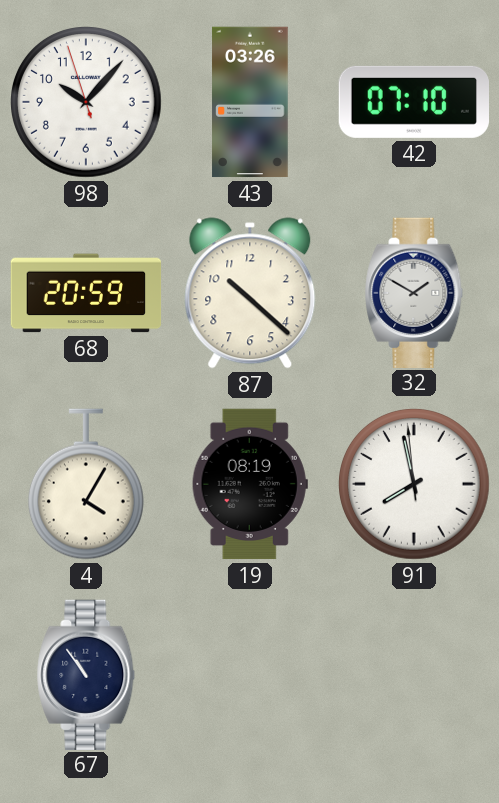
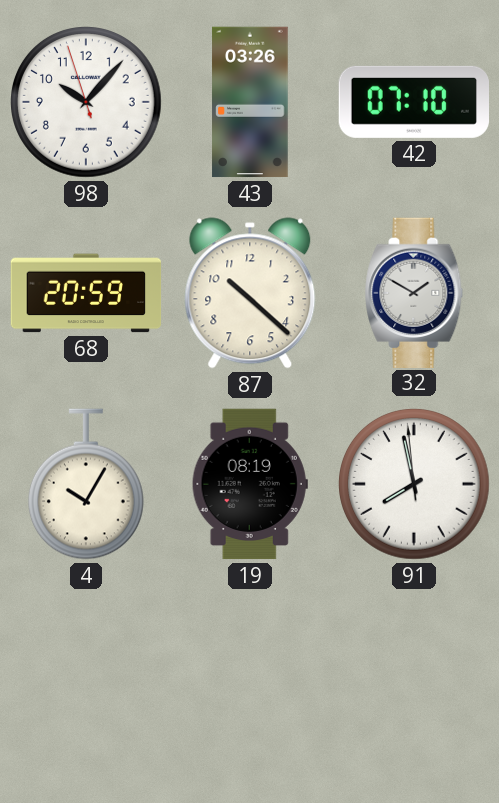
4: 4:05 -> 10:05
67: 10:54 -> none
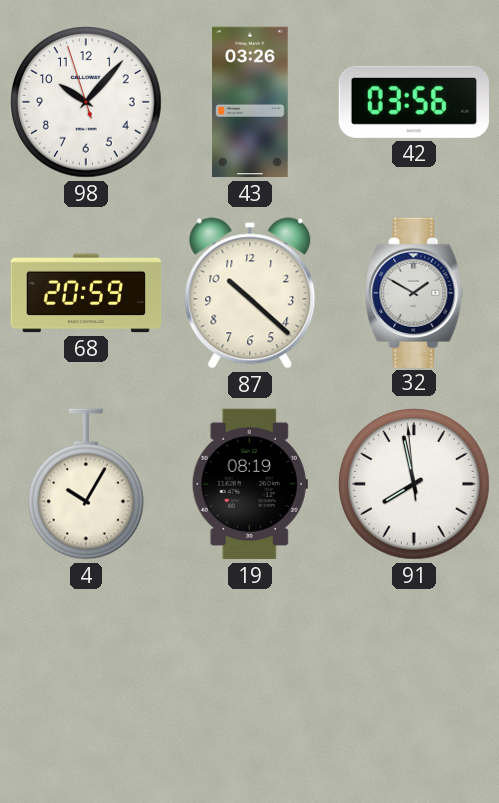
42: 07:10 -> 03:56
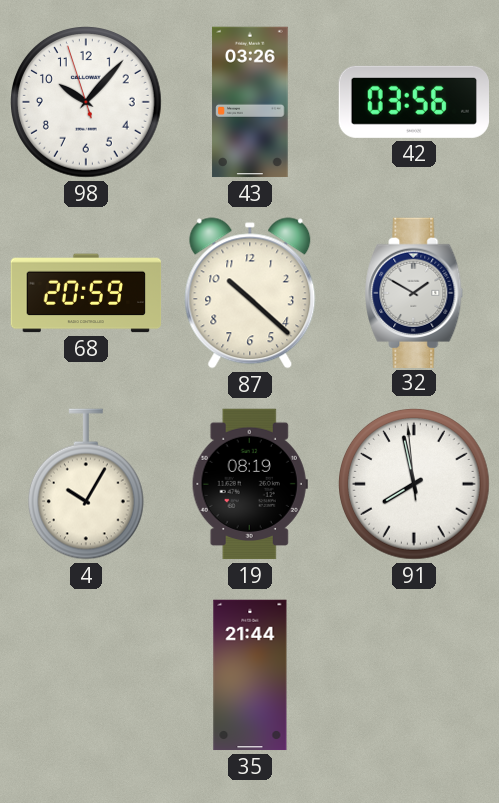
35: none -> 21:44
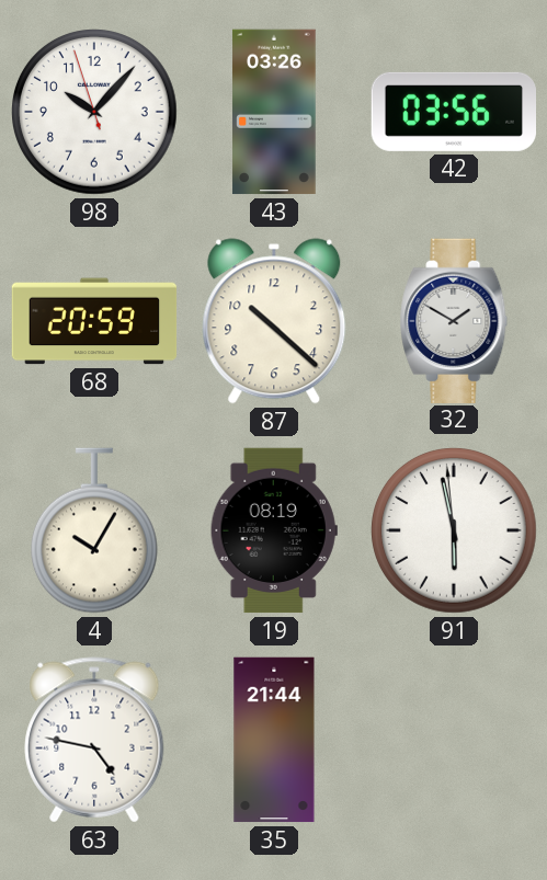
91: 7:57 -> 5:57
63: none -> 4:47
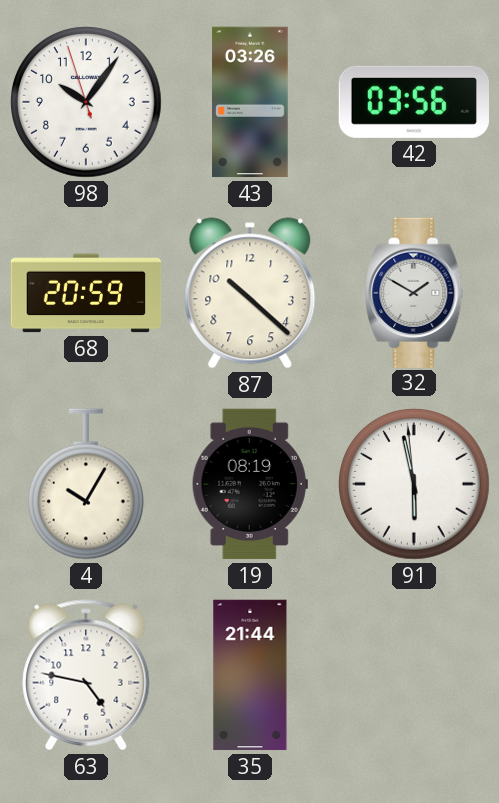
98: 10:06 -> 10:05
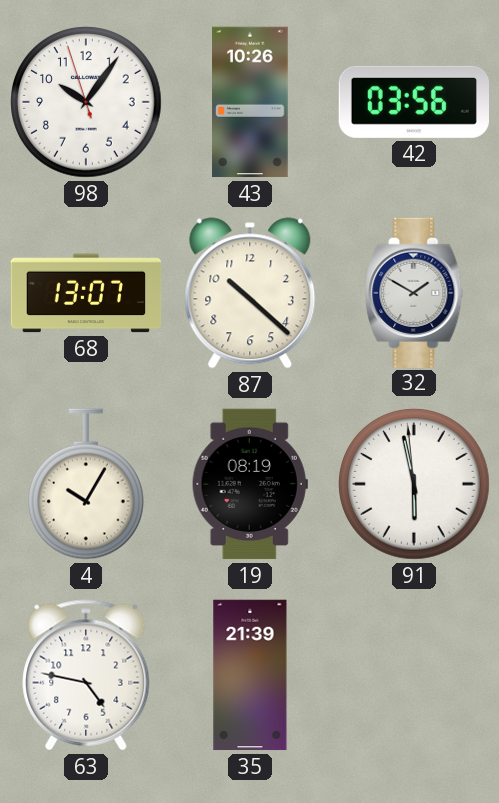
43: 03:26 -> 10:26
68: 20:59 -> 13:07
35: 21:44 -> 21:39
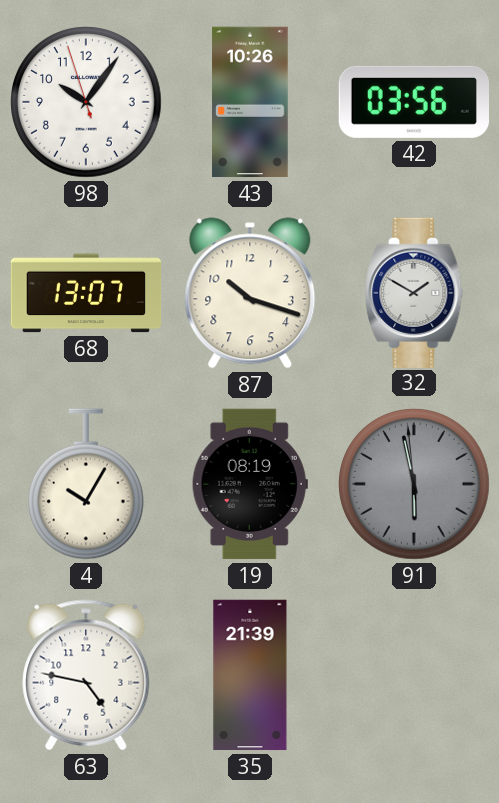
87: 10:22 -> 10:18
91 dial: white -> grey
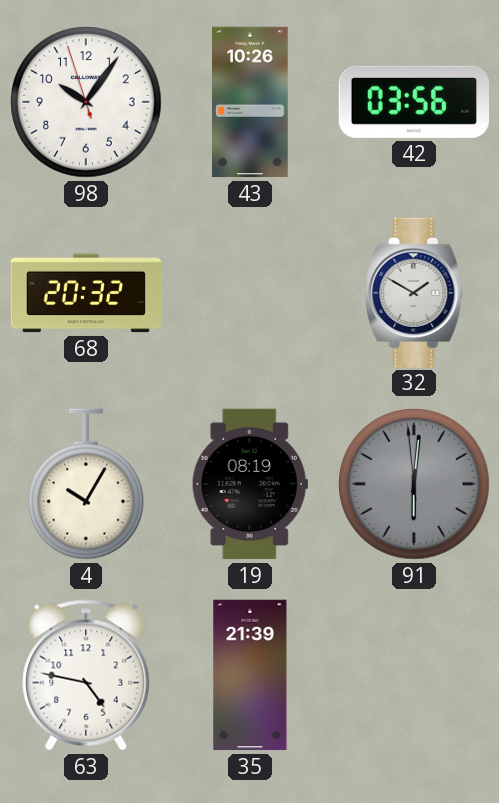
68: 13:07 -> 20:32
87: 10:18 -> none
91: 5:57 -> 6:00
